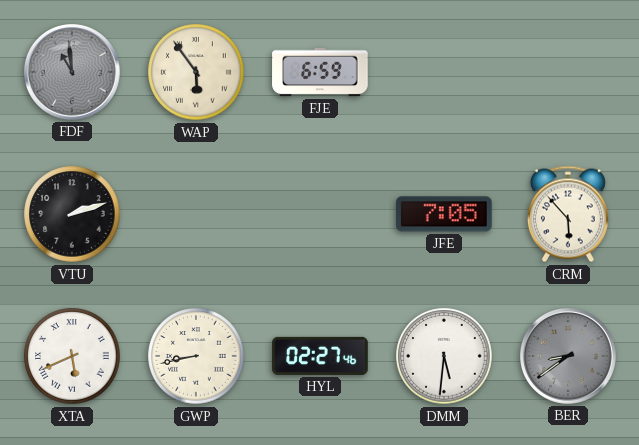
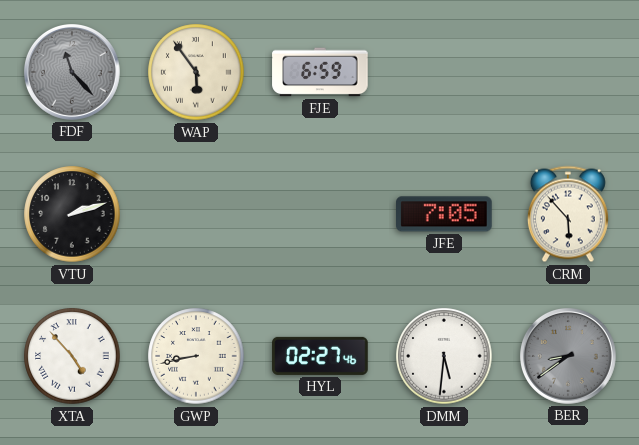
FDF: 10:59 -> 11:23
XTA: 5:41 -> 4:53
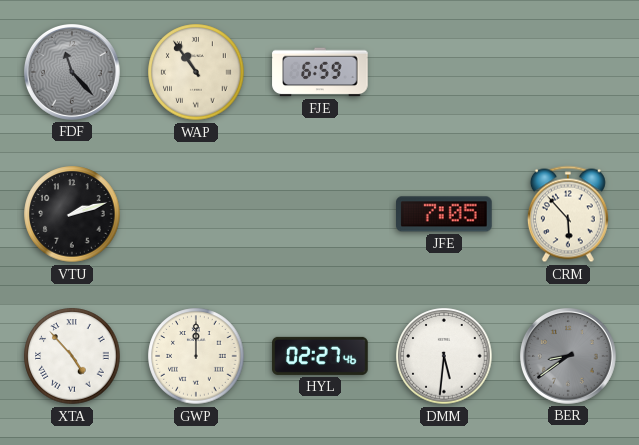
WAP: 5:54 -> 10:54
GWP: 8:43 -> 12:00
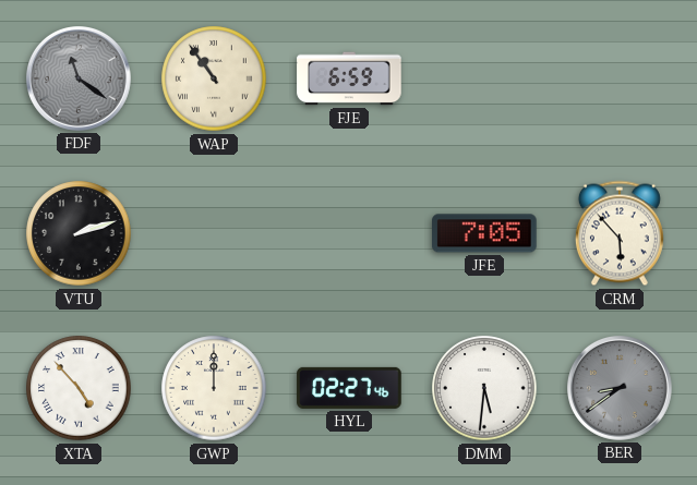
FDF: 11:23 -> 11:21
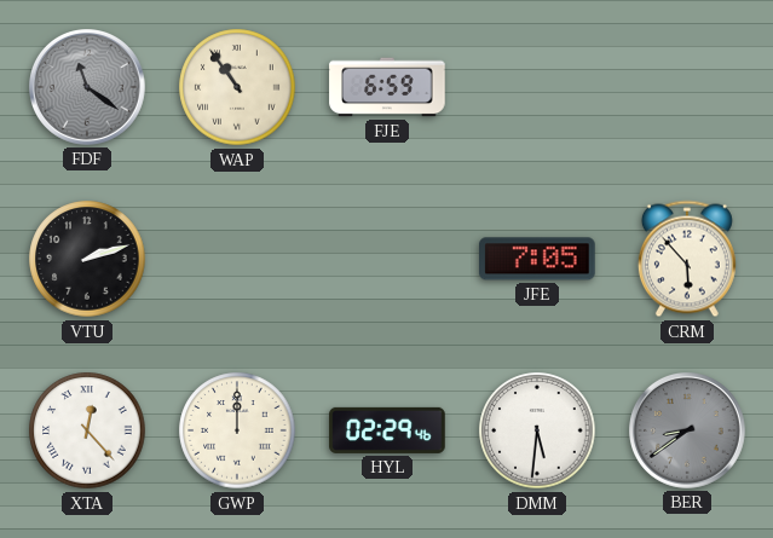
XTA: 4:53 -> 12:23
HYL: 02:27 -> 02:29
